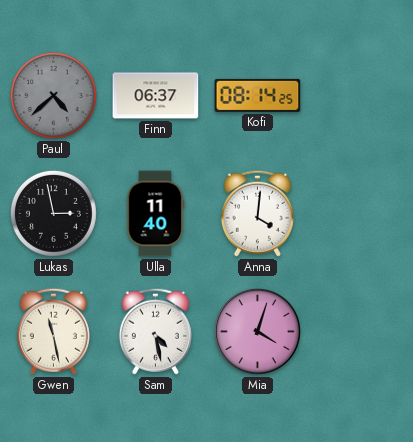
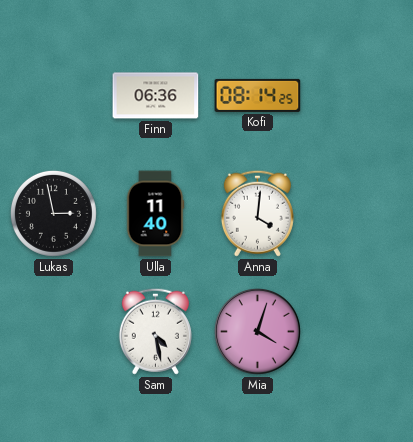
Paul: 4:38 -> none
Finn: 06:37 -> 06:36
Gwen: 11:28 -> none
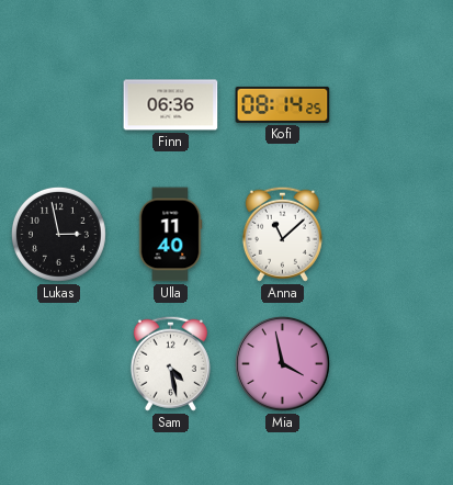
Anna: 4:01 -> 11:08
Mia: 4:03 -> 3:58
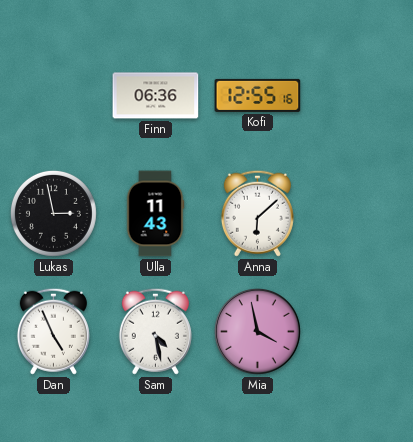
Kofi: 08:14 -> 12:55
Ulla: 11:40 -> 11:43
Anna: 11:08 -> 6:08
Dan: none -> 4:56
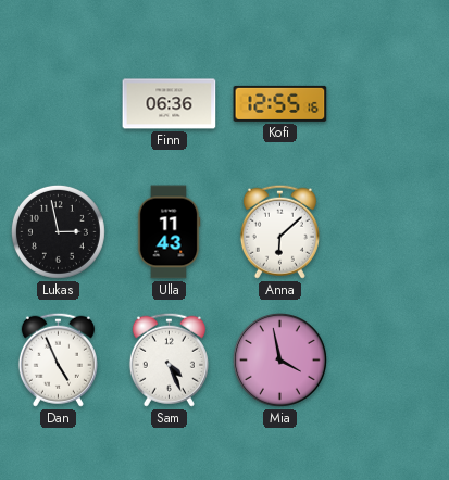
Sam: 4:28 -> 4:26
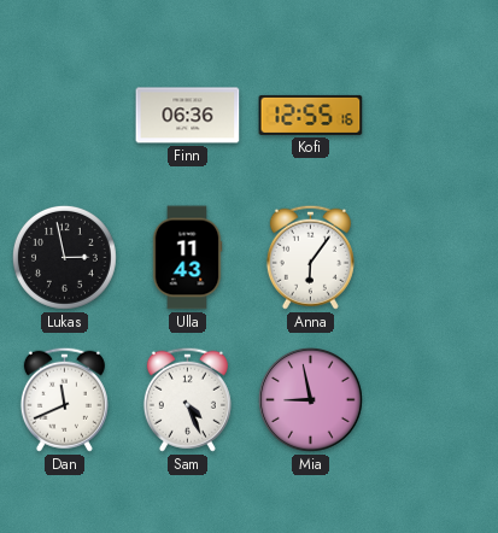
Anna: 6:08 -> 6:06
Dan: 4:56 -> 11:41
Mia: 3:58 -> 8:58
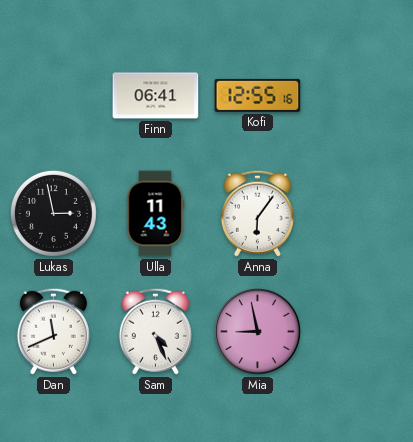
Finn: 06:36 -> 06:41
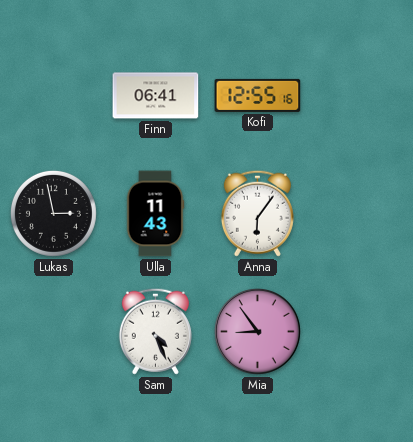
Dan: 11:41 -> none
Mia: 8:58 -> 8:54
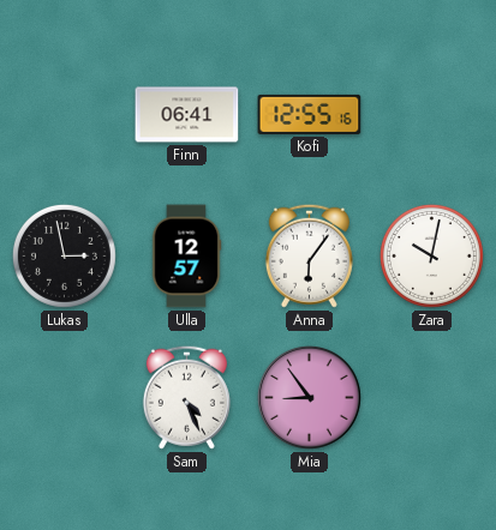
Ulla: 11:43 -> 12:57
Zara: none -> 10:02
